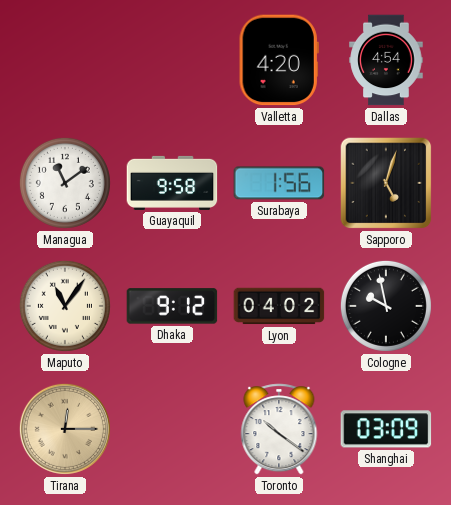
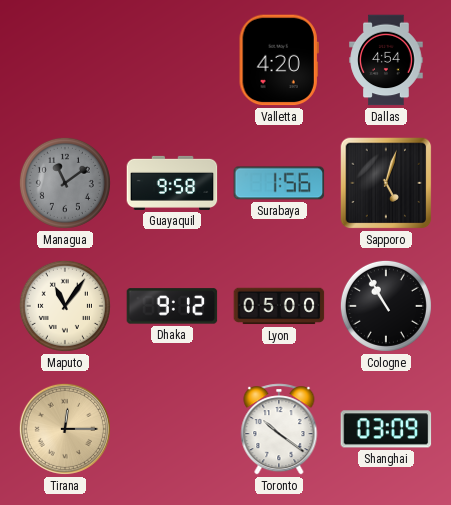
Managua dial: white -> grey
Lyon: 04:02 -> 05:00
Cologne: 9:58 -> 10:55
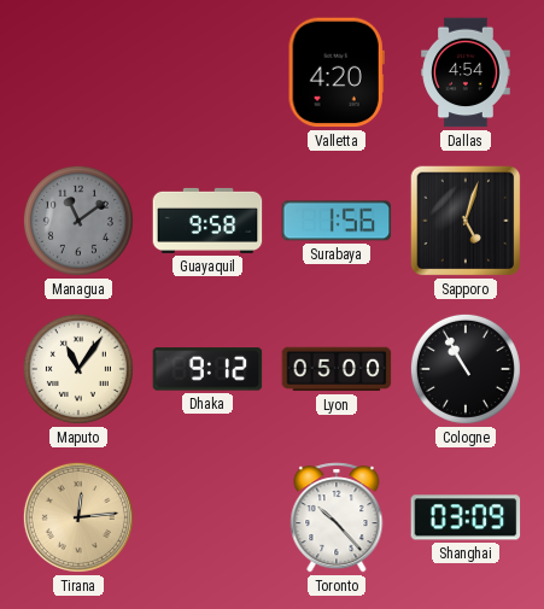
Tirana: 12:15 -> 12:14
Toronto: 10:21 -> 10:23
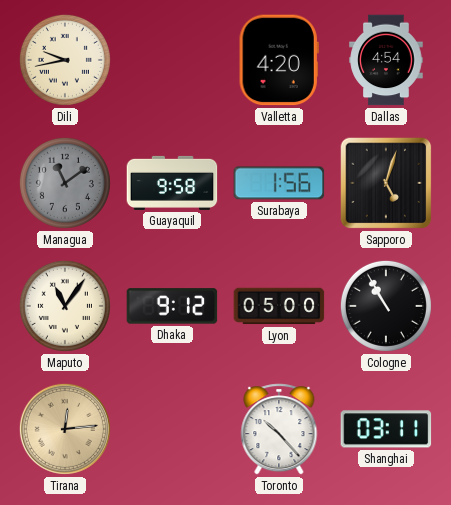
Dili: none -> 9:43
Shanghai: 03:09 -> 03:11
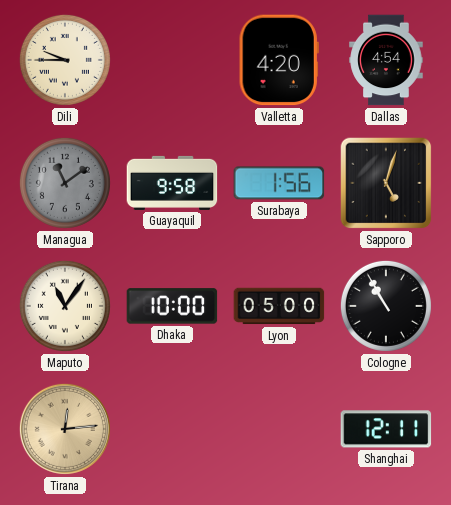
Dili: 9:43 -> 9:45
Dhaka: 9:12 -> 10:00
Toronto: 10:23 -> none
Shanghai: 03:11 -> 12:11
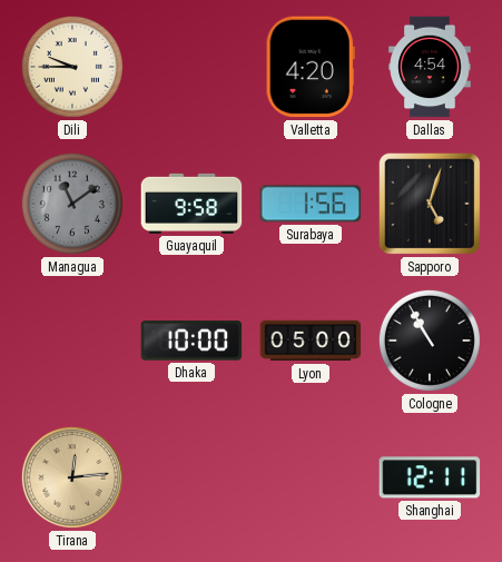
Maputo: 11:06 -> none
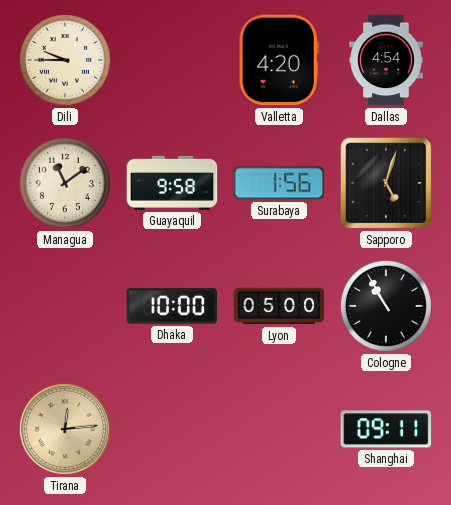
Managua dial: grey -> cream
Shanghai: 12:11 -> 09:11
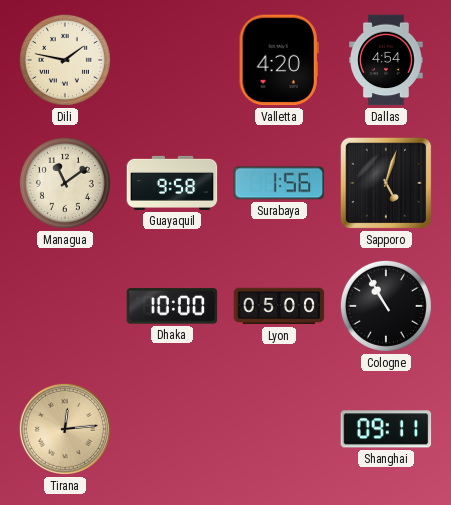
Dili: 9:45 -> 1:47
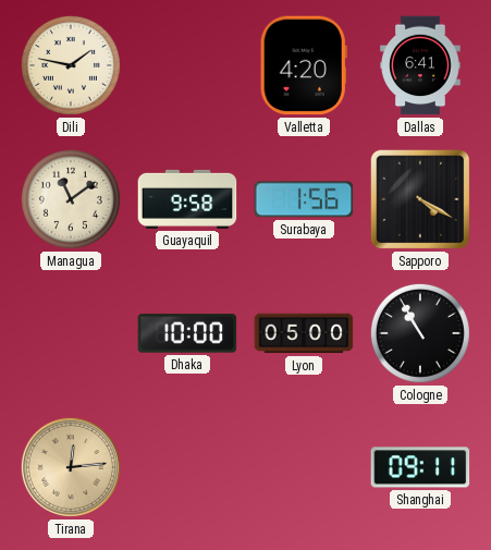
Dallas: 4:54 -> 6:41
Sapporo: 5:03 -> 4:20
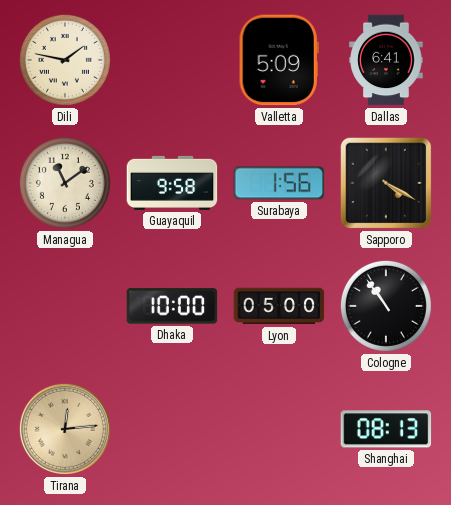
Valletta: 4:20 -> 5:09
Cologne: 10:55 -> 10:54
Shanghai: 09:11 -> 08:13
